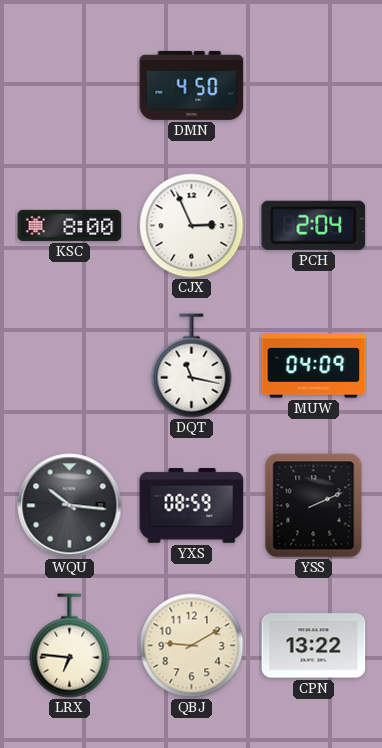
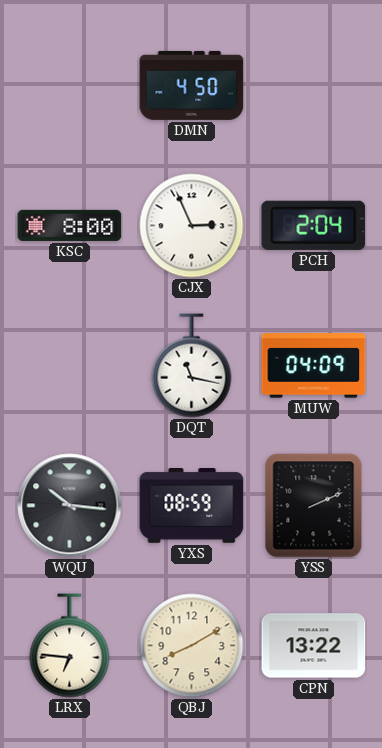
QBJ: 9:10 -> 8:10
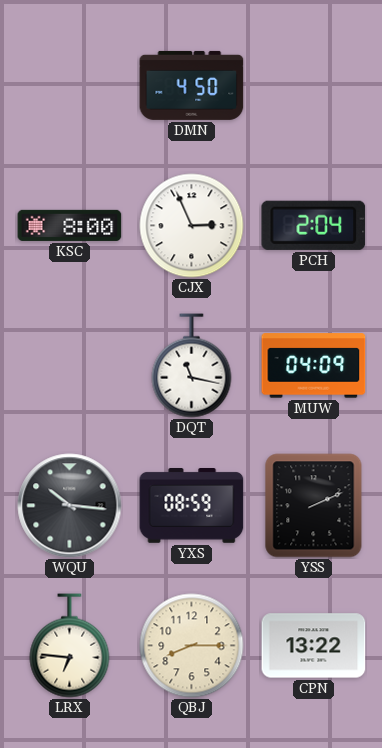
QBJ: 8:10 -> 8:15
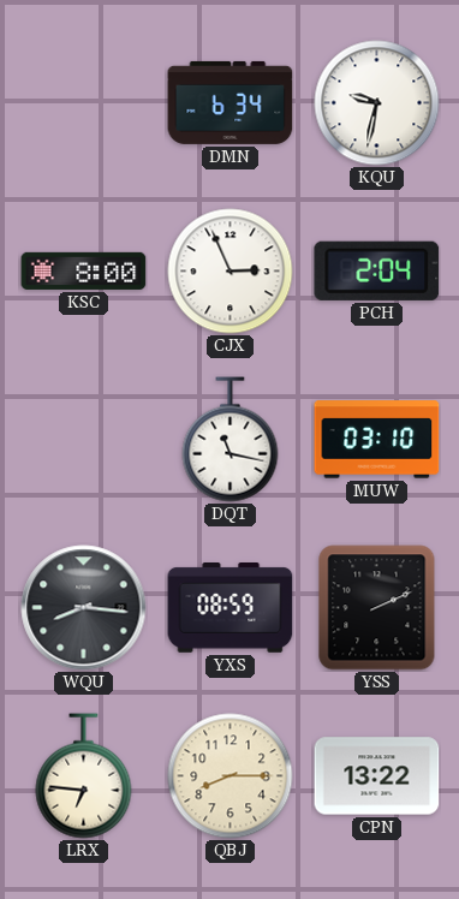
DMN: 4:50 -> 6:34
KQU: none -> 9:32
MUW: 04:09 -> 03:10
WQU: 10:16 -> 8:16
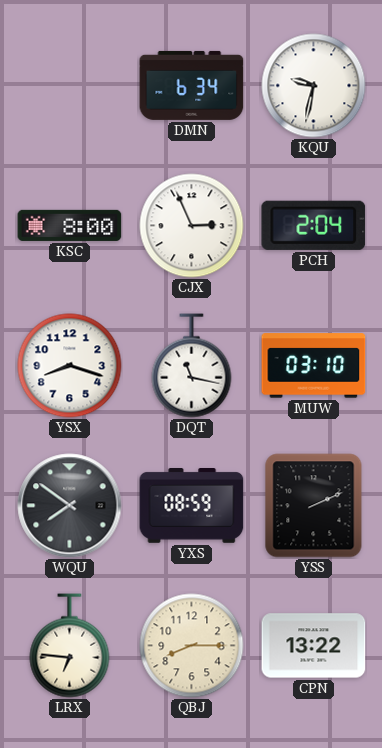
YSX: none -> 8:18
WQU: 8:16 -> 7:51
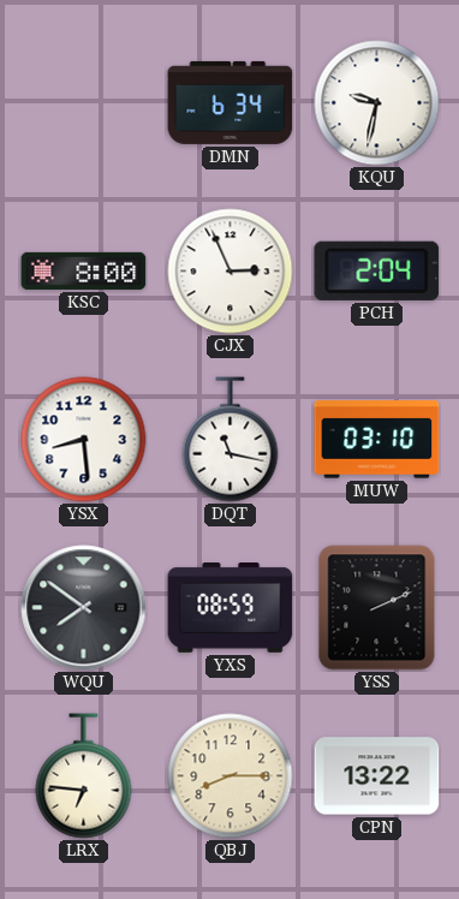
YSX: 8:18 -> 8:29
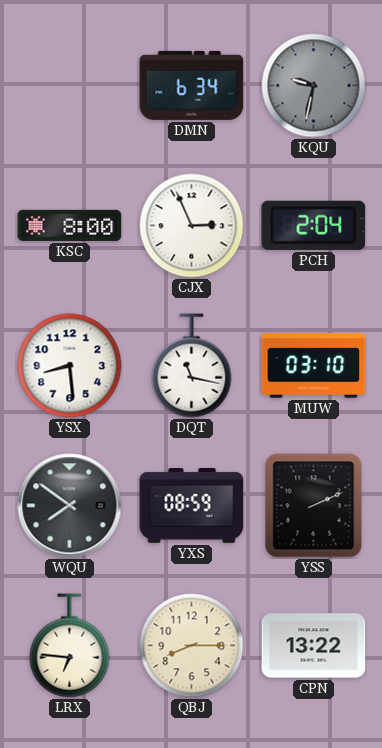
KQU dial: white -> grey
